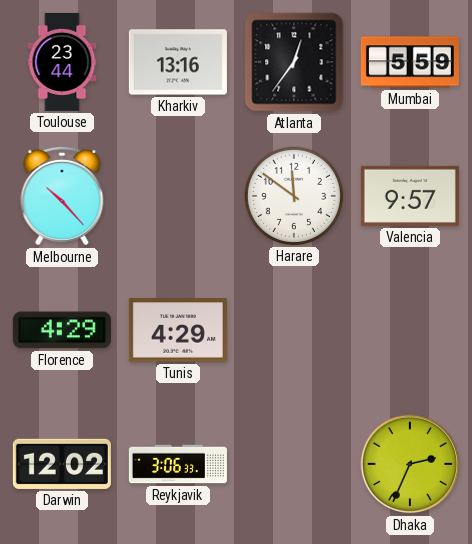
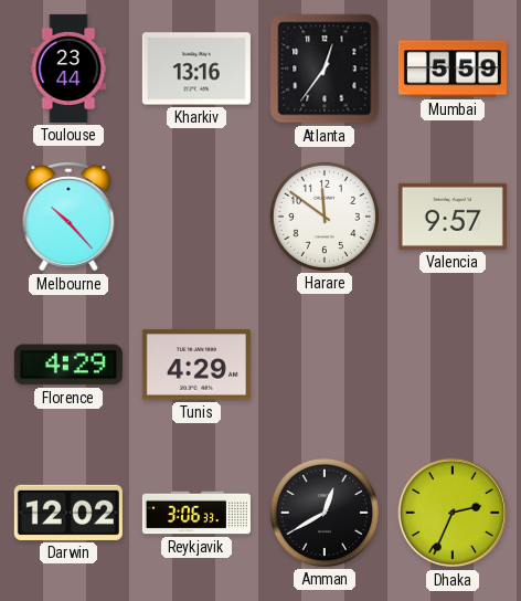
Amman: none -> 12:40
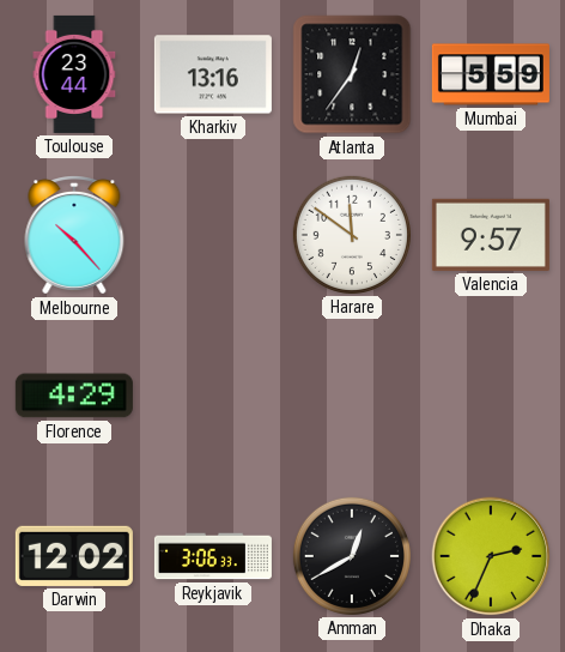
Tunis: 4:29 -> none
